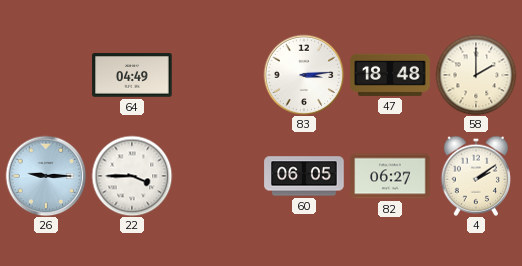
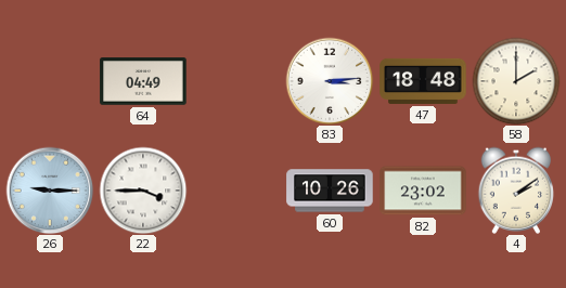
60: 06:05 -> 10:26
82: 06:27 -> 23:02
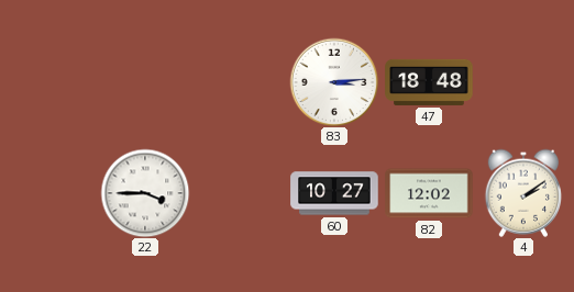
64: 04:49 -> none
58: 2:00 -> none
26: 9:15 -> none
60: 10:26 -> 10:27
82: 23:02 -> 12:02
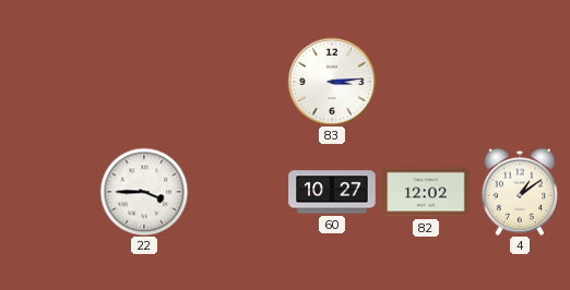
47: 18:48 -> none
4: 2:09 -> 1:09
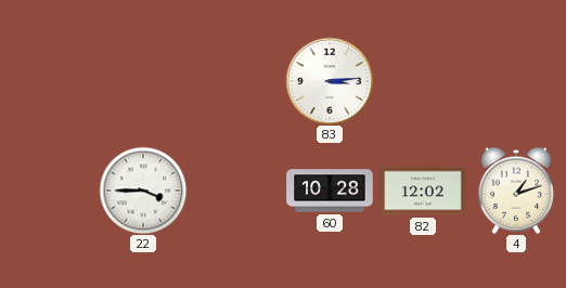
60: 10:27 -> 10:28
4: 1:09 -> 1:12
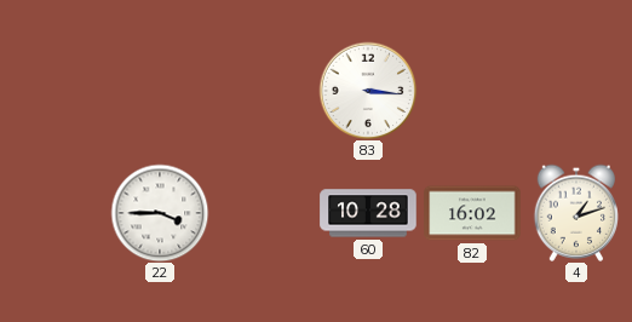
83: 3:14 -> 3:16
82: 12:02 -> 16:02
